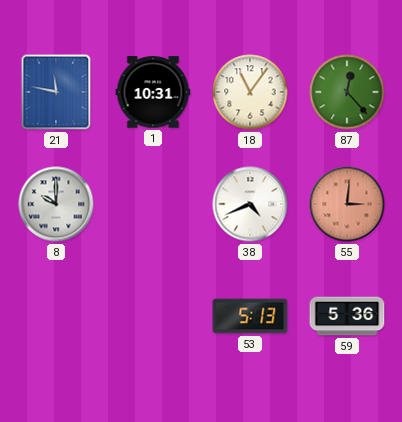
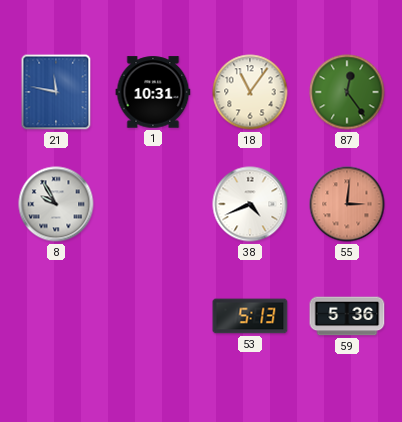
87: 12:23 -> 12:24
8: 10:00 -> 9:55
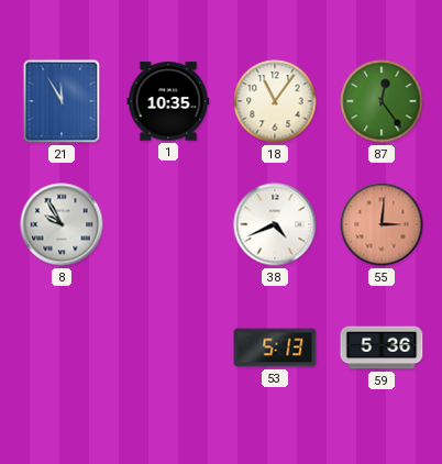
21: 11:47 -> 11:55
1: 10:31 -> 10:35
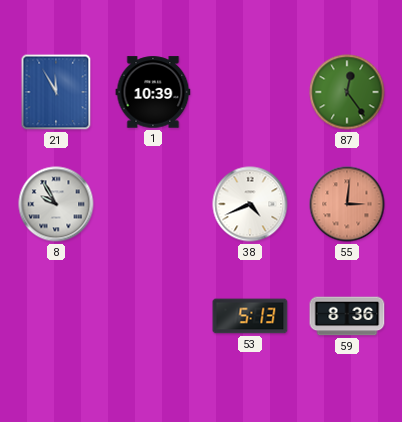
1: 10:35 -> 10:39
18: 11:06 -> none
59: 5:36 -> 8:36
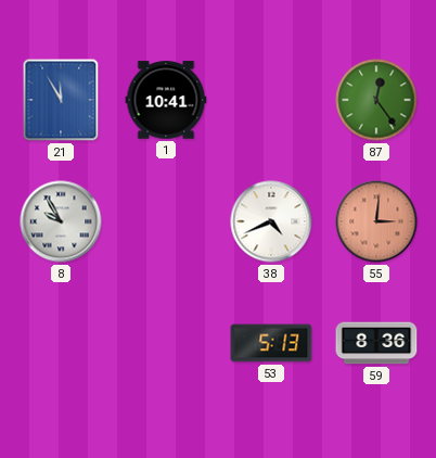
1: 10:39 -> 10:41
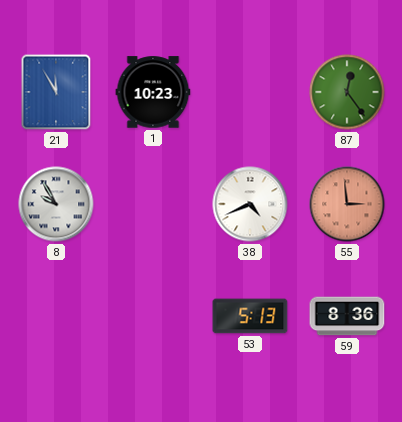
1: 10:41 -> 10:23
55: 3:01 -> 2:59
